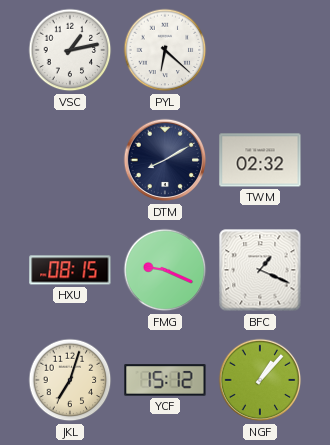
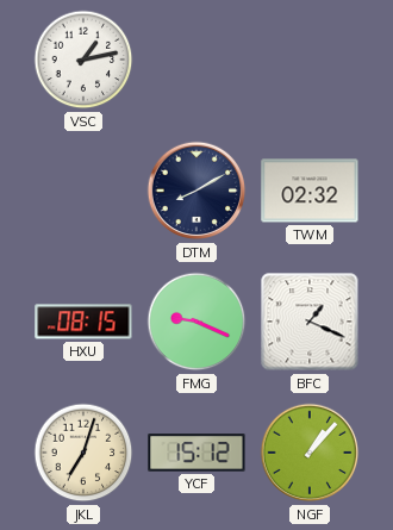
PYL: 6:22 -> none
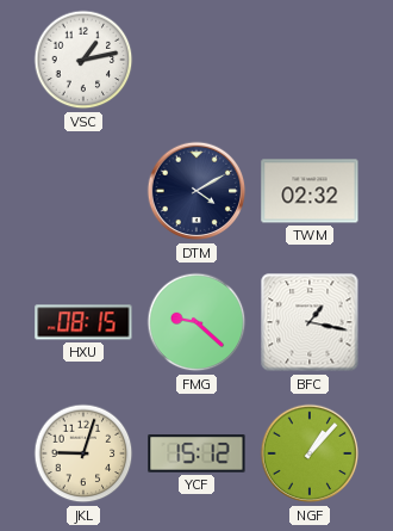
DTM: 8:10 -> 4:10
FMG: 9:19 -> 9:22
BFC: 1:19 -> 1:17
JKL: 7:03 -> 9:03
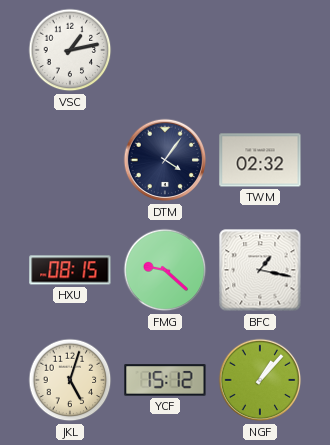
DTM: 4:10 -> 4:06
JKL: 9:03 -> 5:03
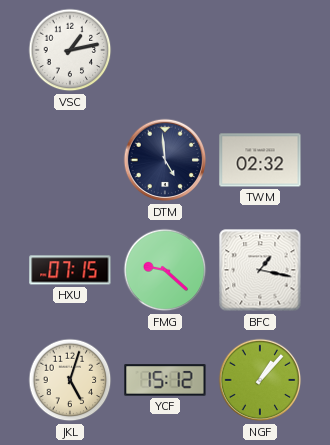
DTM: 4:06 -> 4:59
HXU: 08:15 -> 07:15
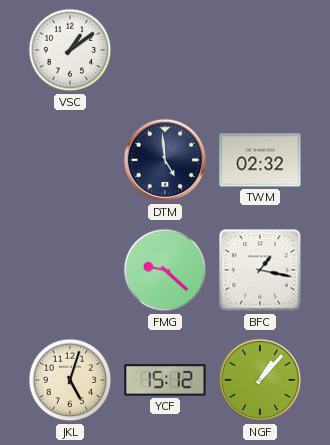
VSC: 1:13 -> 1:09
HXU: 07:15 -> none
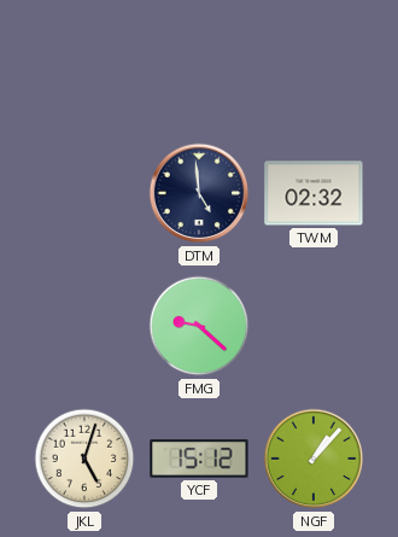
VSC: 1:09 -> none
BFC: 1:17 -> none
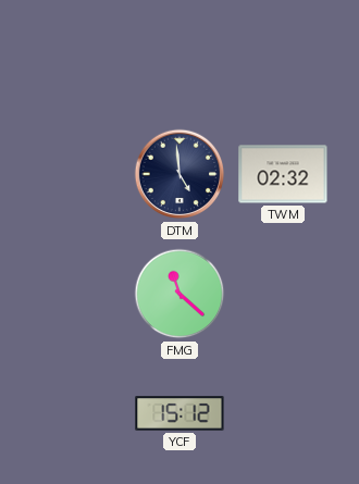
FMG: 9:22 -> 11:22
JKL: 5:03 -> none
NGF: 1:07 -> none
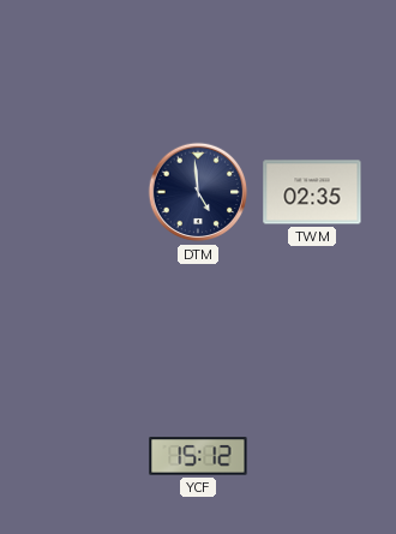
TWM: 02:32 -> 02:35
FMG: 11:22 -> none
